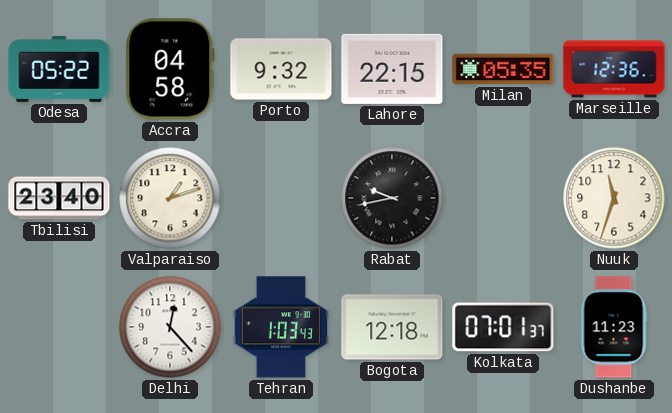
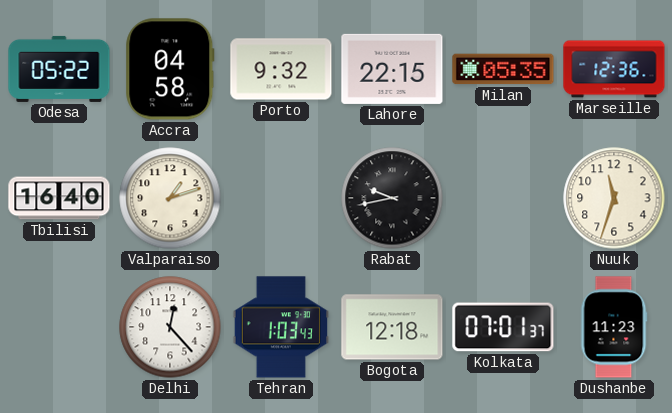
Tbilisi: 23:40 -> 16:40
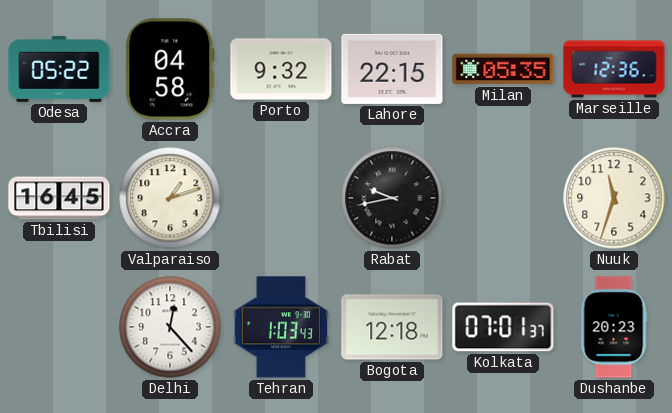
Tbilisi: 16:40 -> 16:45
Dushanbe: 11:23 -> 20:23
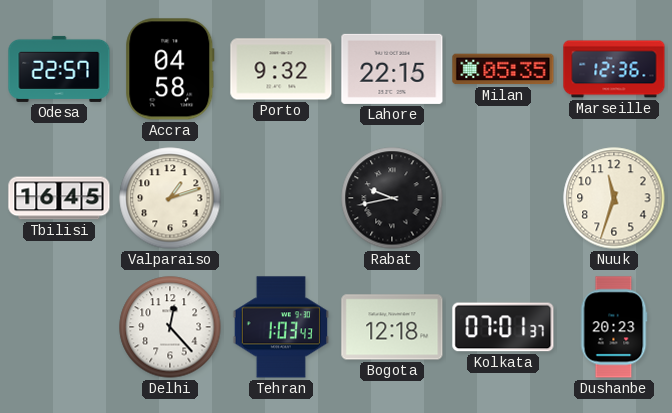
Odesa: 05:22 -> 22:57
